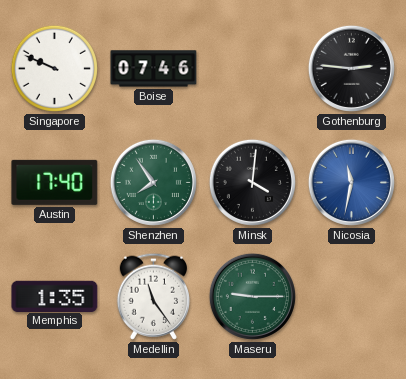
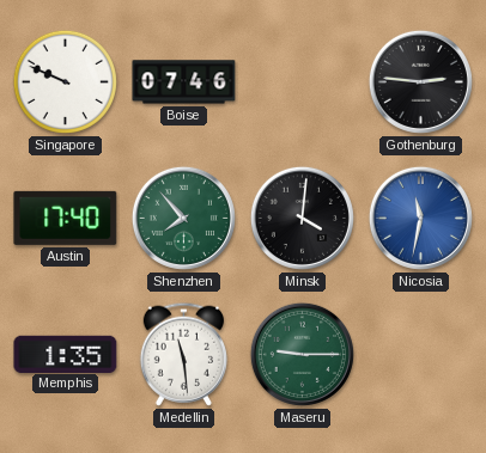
Shenzhen: 7:54 -> 7:53
Medellin: 11:24 -> 11:29
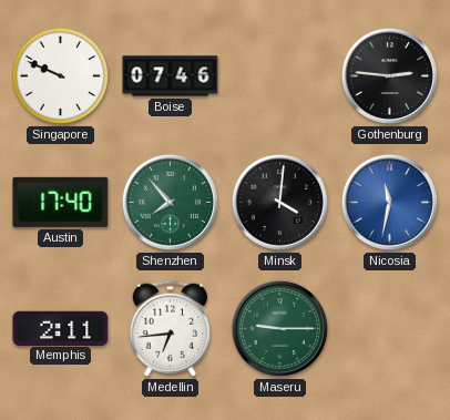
Memphis: 1:35 -> 2:11
Medellin: 11:29 -> 6:44
